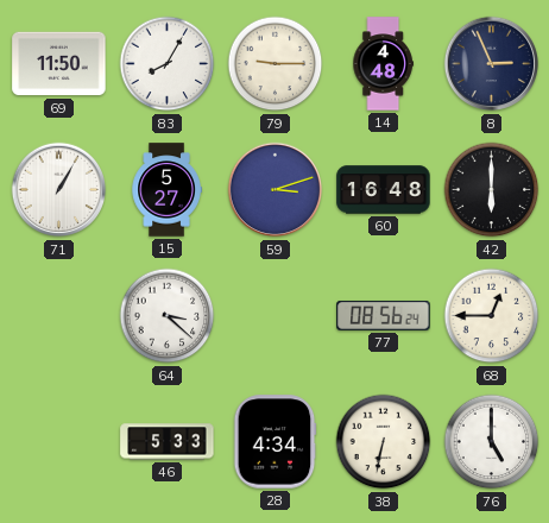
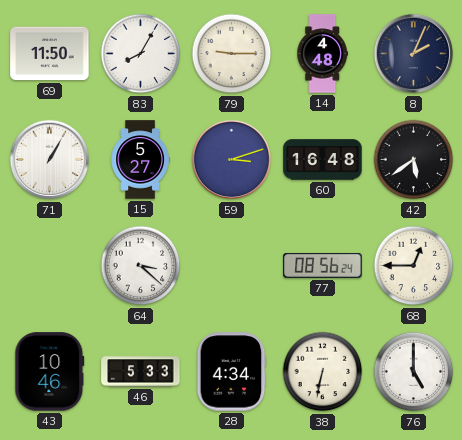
8: 2:56 -> 2:04
42: 6:00 -> 5:39
43: none -> 10:46
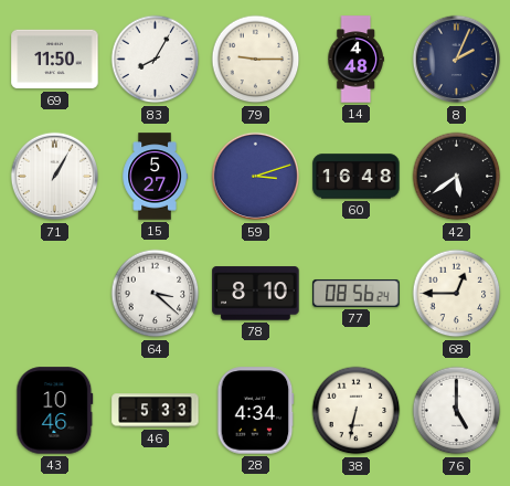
78: none -> 8:10
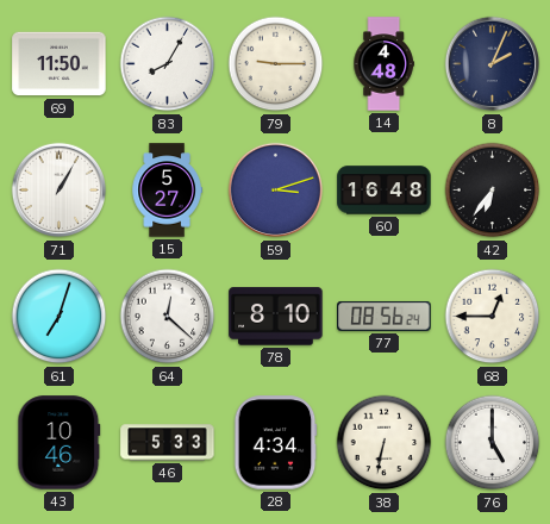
42: 5:39 -> 6:36
61: none -> 7:03
64: 3:22 -> 12:22
